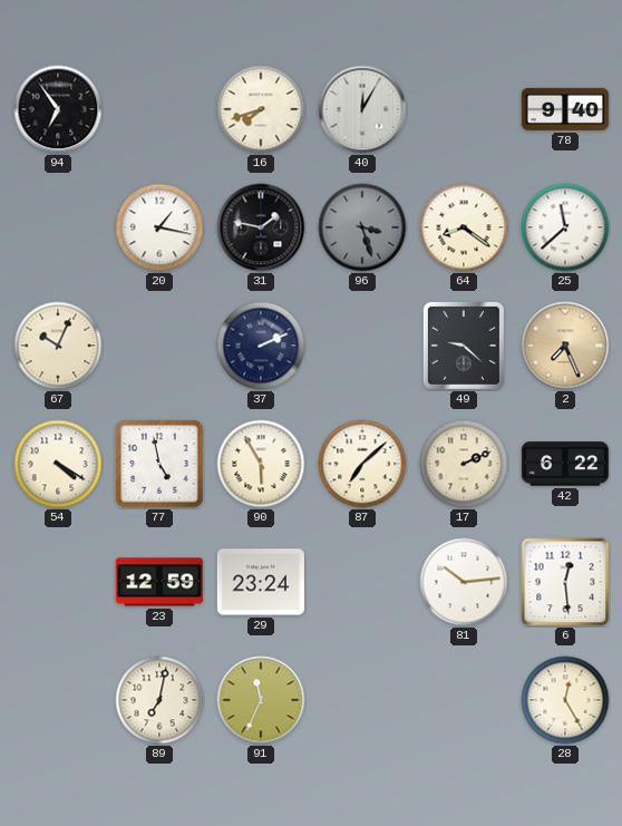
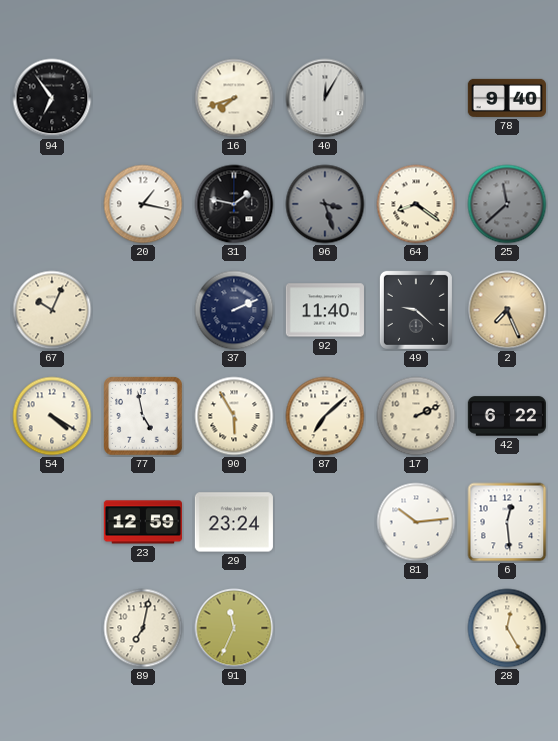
25 dial: white -> grey
92: none -> 11:40
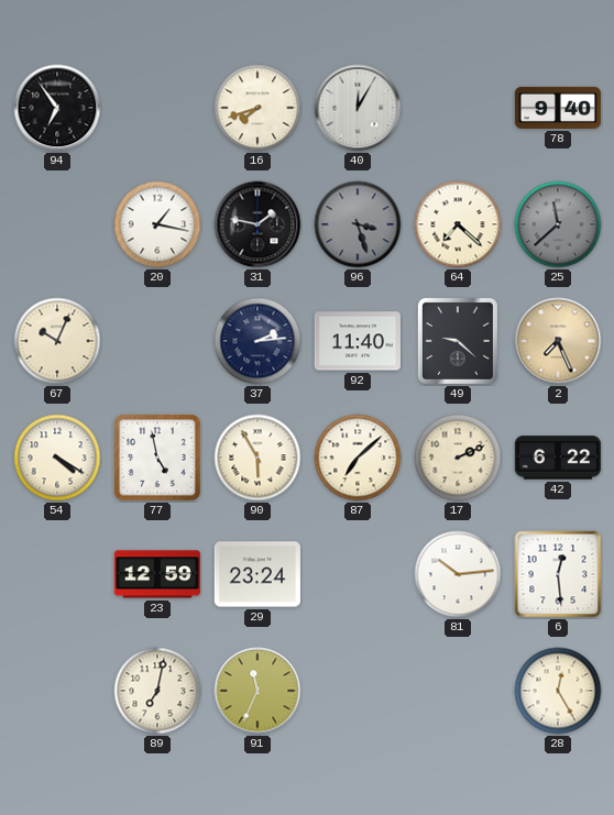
64: 8:21 -> 7:22
37: 2:11 -> 2:14
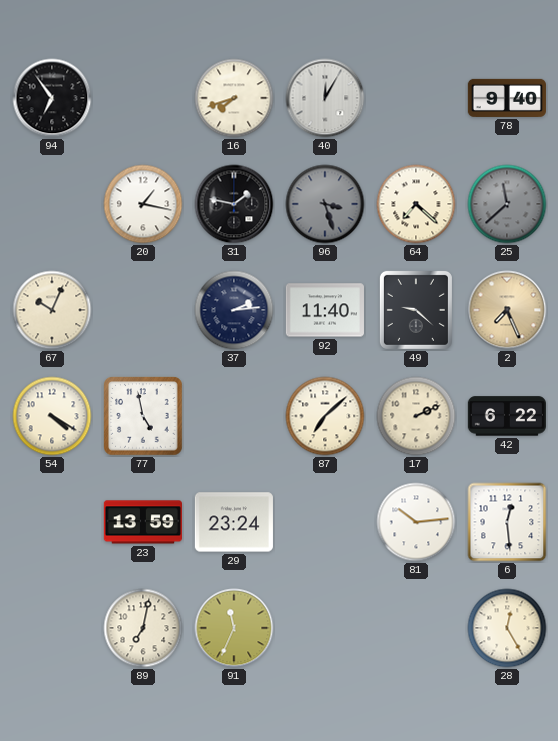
90: 5:55 -> none
23: 12:59 -> 13:59
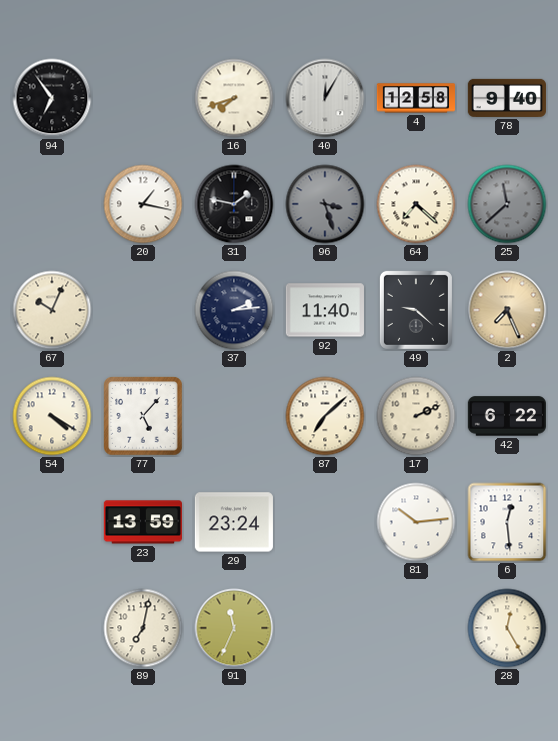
4: none -> 12:58
77: 4:58 -> 5:07
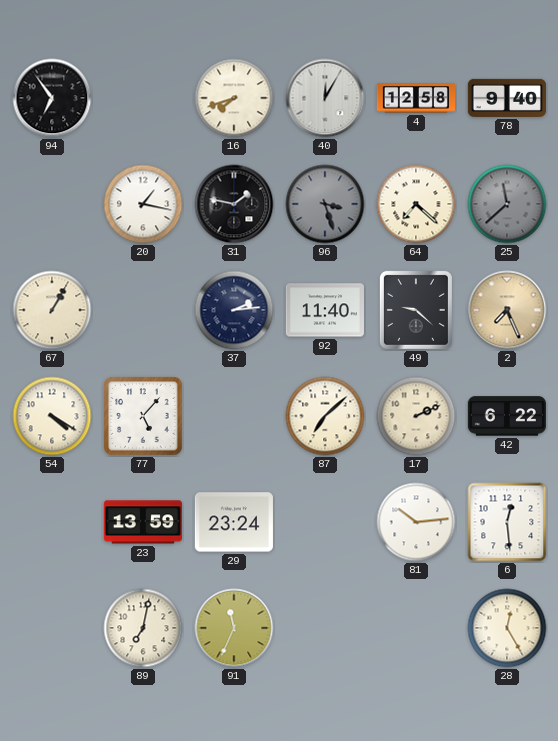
67: 10:04 -> 1:05
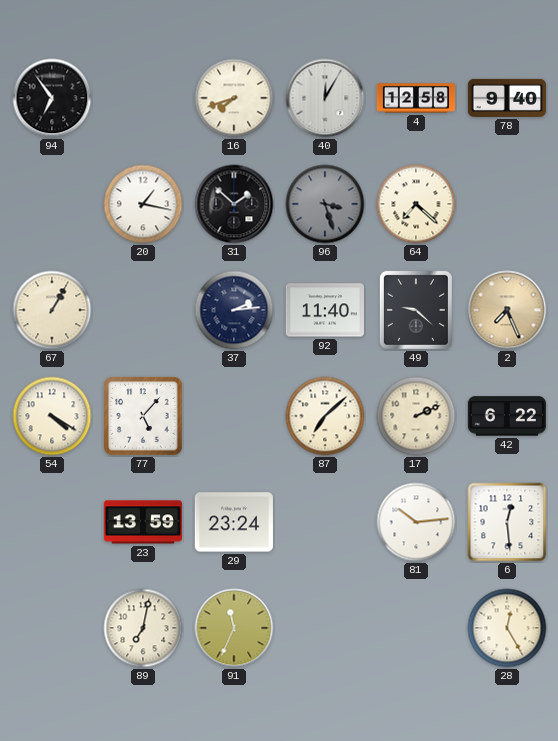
31: 1:47 -> 1:52
25: 11:38 -> none
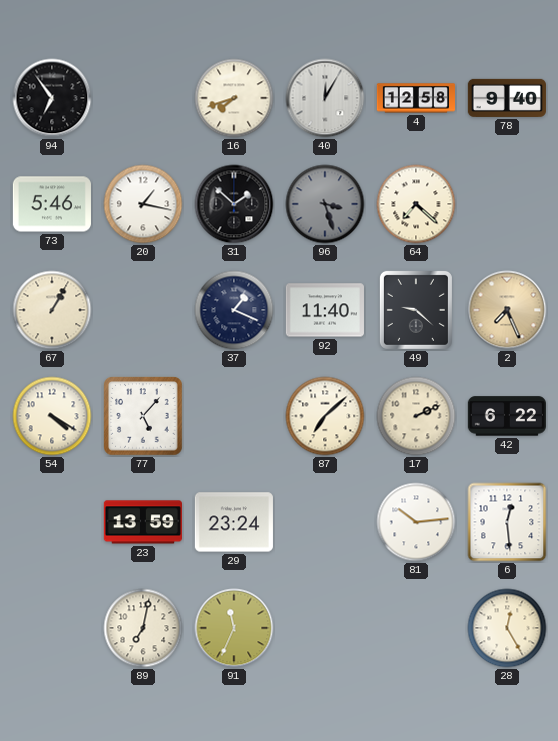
73: none -> 5:46
37: 2:14 -> 1:19
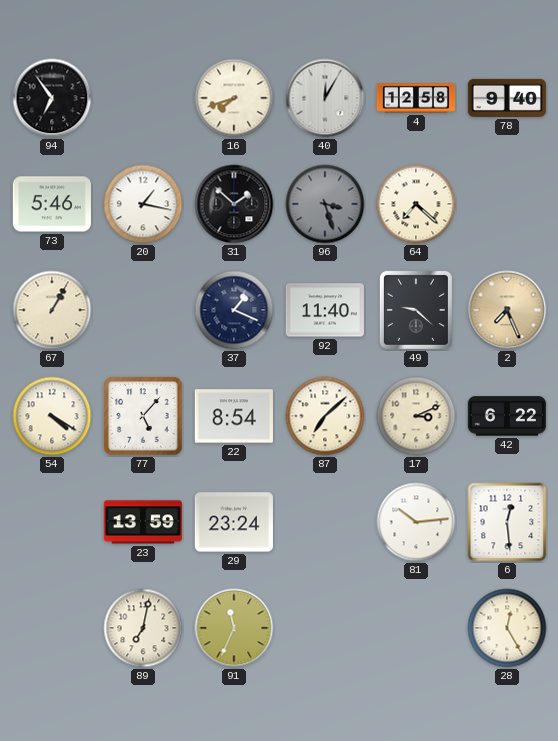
22: none -> 8:54
17: 2:11 -> 3:11
